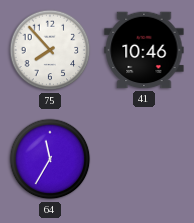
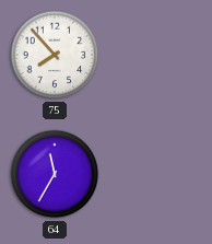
41: 10:46 -> none
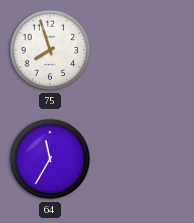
75: 7:53 -> 7:57
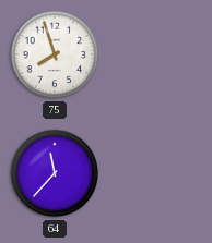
64: 11:35 -> 11:37
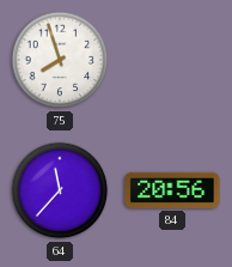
84: none -> 20:56
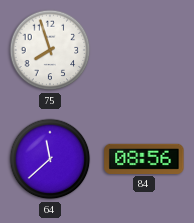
64: 11:37 -> 11:38
84: 20:56 -> 08:56
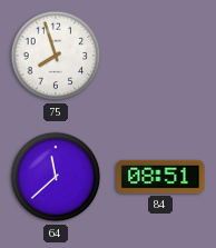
84: 08:56 -> 08:51
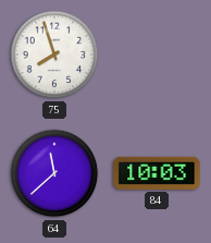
84: 08:51 -> 10:03
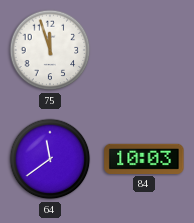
75: 7:57 -> 11:57
64: 11:38 -> 11:39
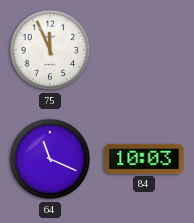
75: 11:57 -> 11:56
64: 11:39 -> 11:19
